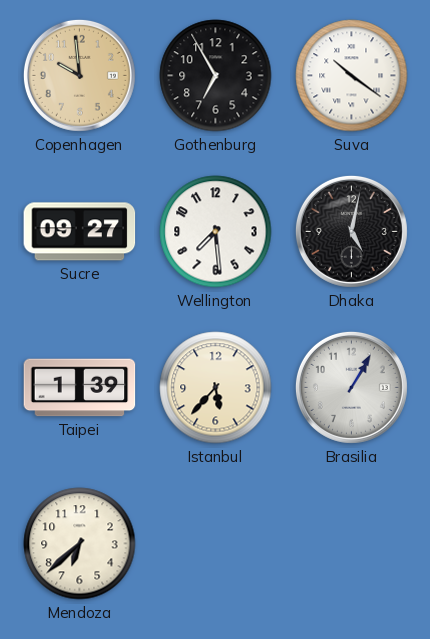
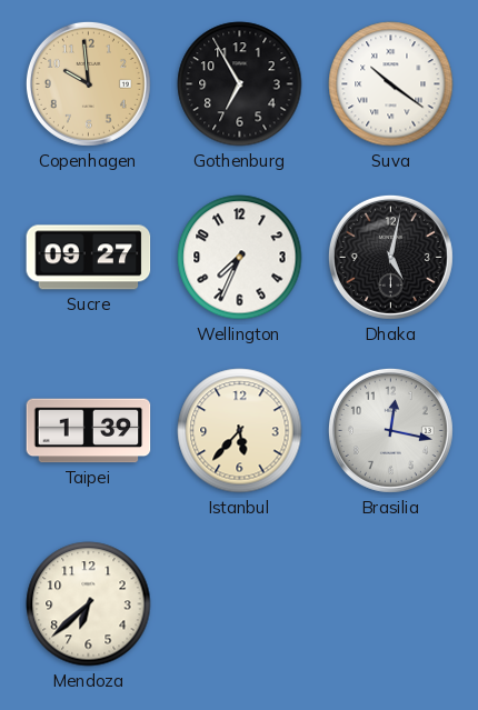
Wellington: 7:29 -> 7:34
Brasilia: 1:05 -> 12:17
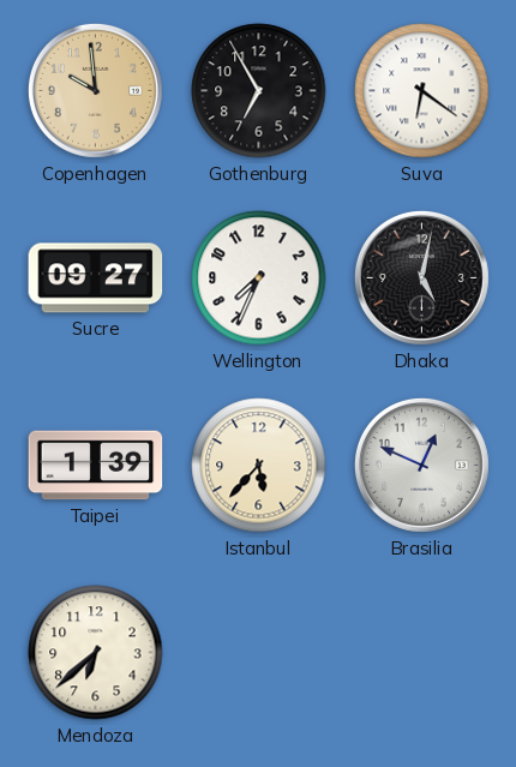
Suva: 10:21 -> 6:21
Brasilia: 12:17 -> 12:49
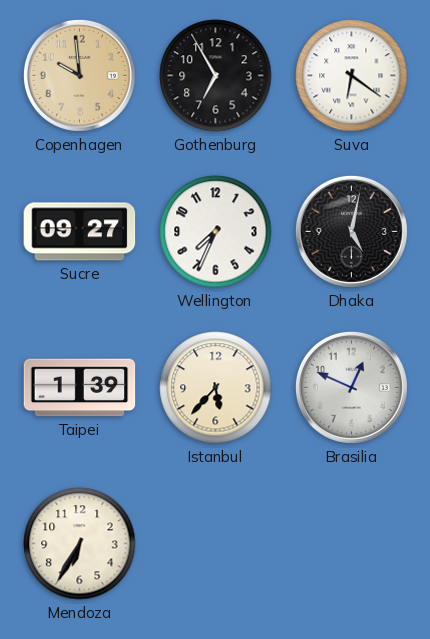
Mendoza: 6:38 -> 6:35
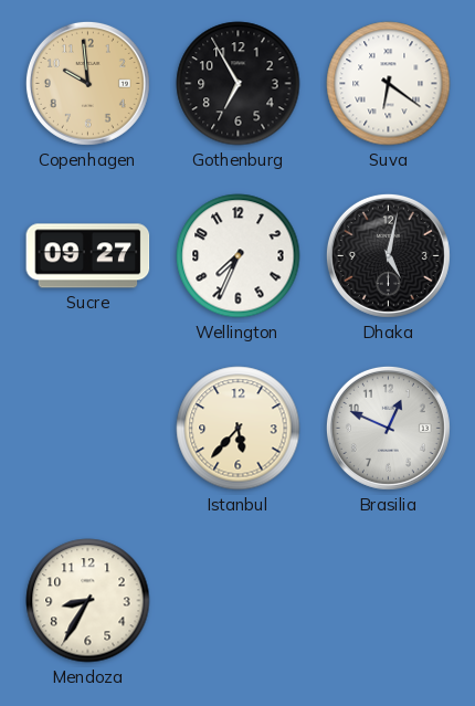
Taipei: 1:39 -> none
Mendoza: 6:35 -> 8:35
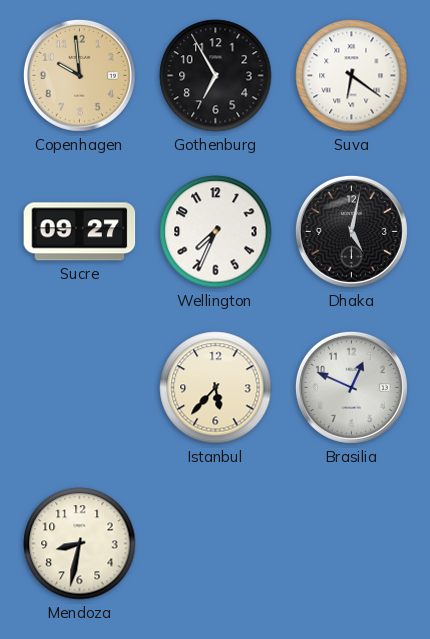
Mendoza: 8:35 -> 8:32
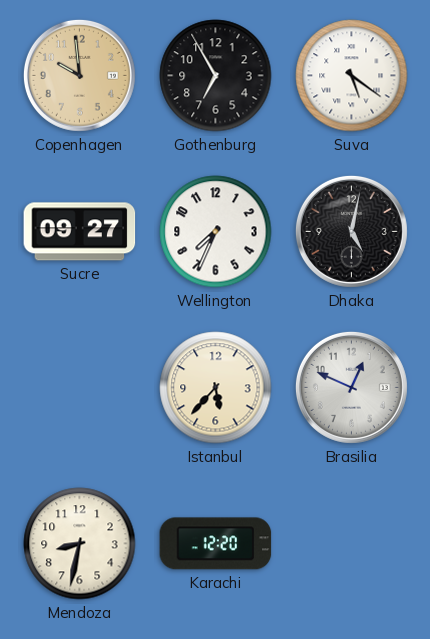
Suva: 6:21 -> 5:21
Karachi: none -> 12:20
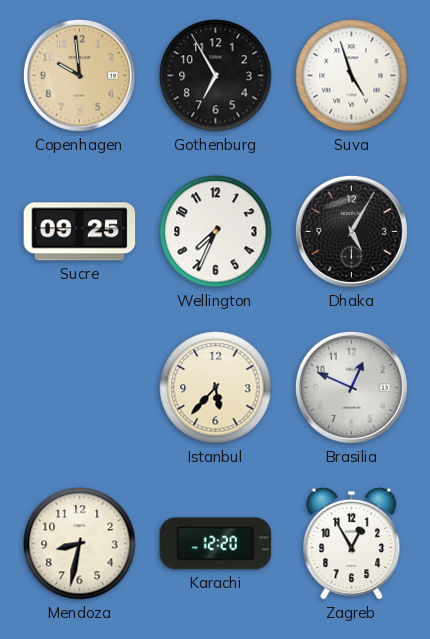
Suva: 5:21 -> 4:57
Sucre: 09:27 -> 09:25
Dhaka: 5:02 -> 5:05
Zagreb: none -> 12:55
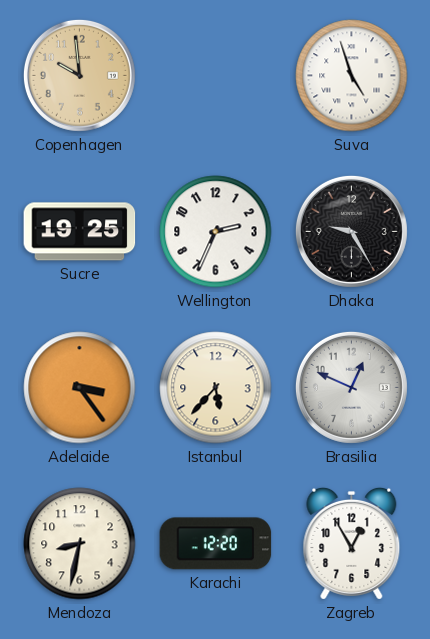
Gothenburg: 6:55 -> none
Sucre: 09:25 -> 19:25
Wellington: 7:34 -> 2:34
Dhaka: 5:05 -> 9:25
Adelaide: none -> 3:24
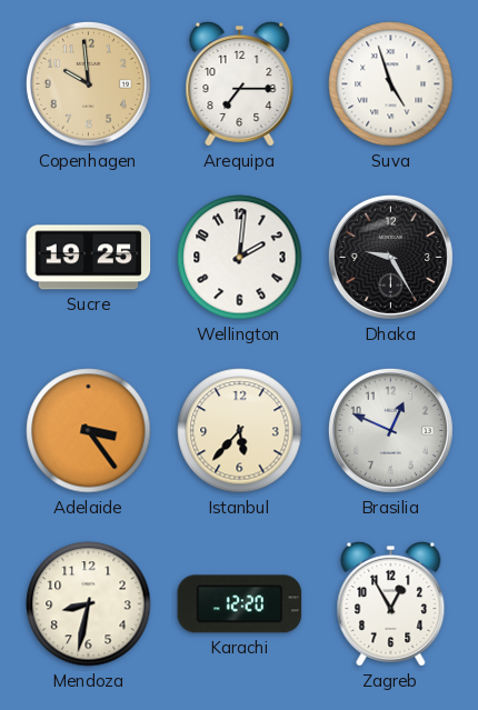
Arequipa: none -> 7:15
Wellington: 2:34 -> 2:01
